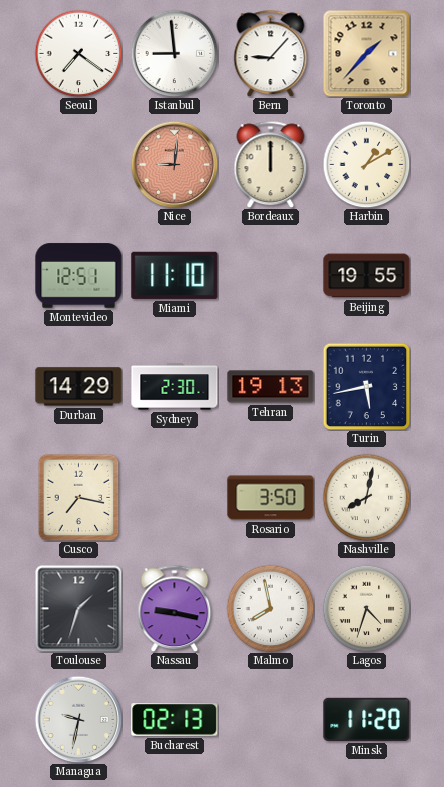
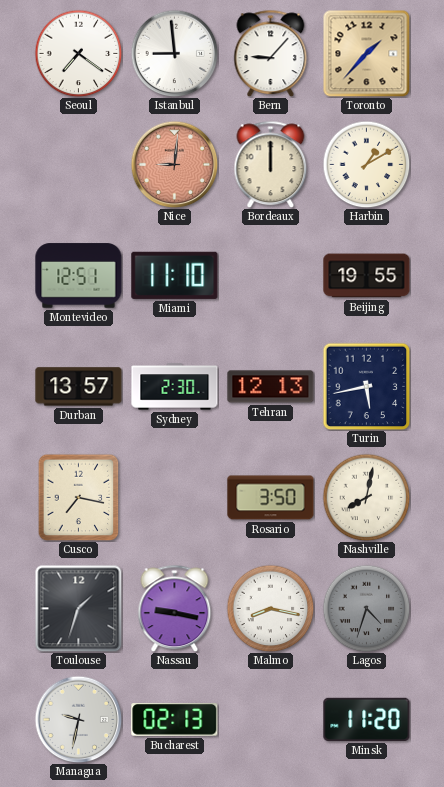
Durban: 14:29 -> 13:57
Tehran: 19:13 -> 12:13
Malmo: 7:58 -> 8:17
Lagos dial: cream -> grey
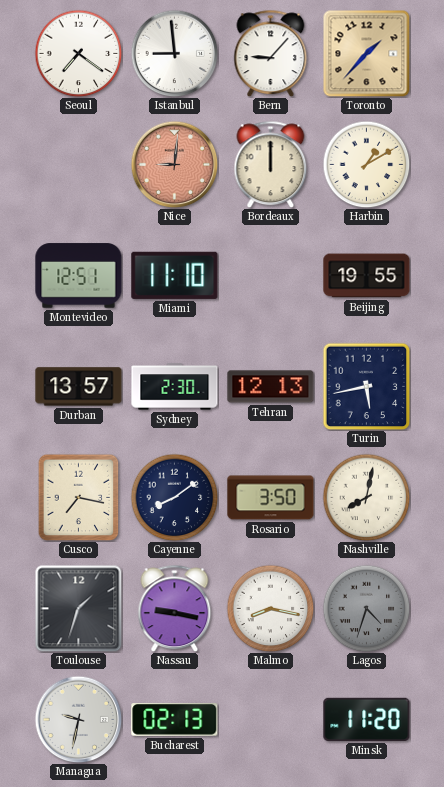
Cayenne: none -> 8:09
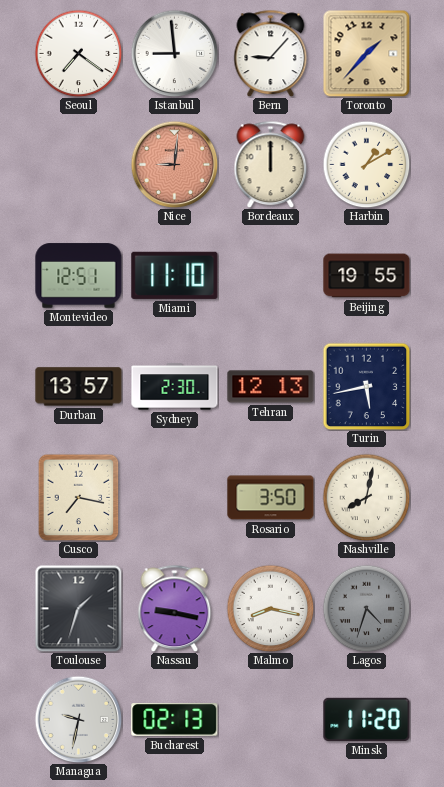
Cayenne: 8:09 -> none
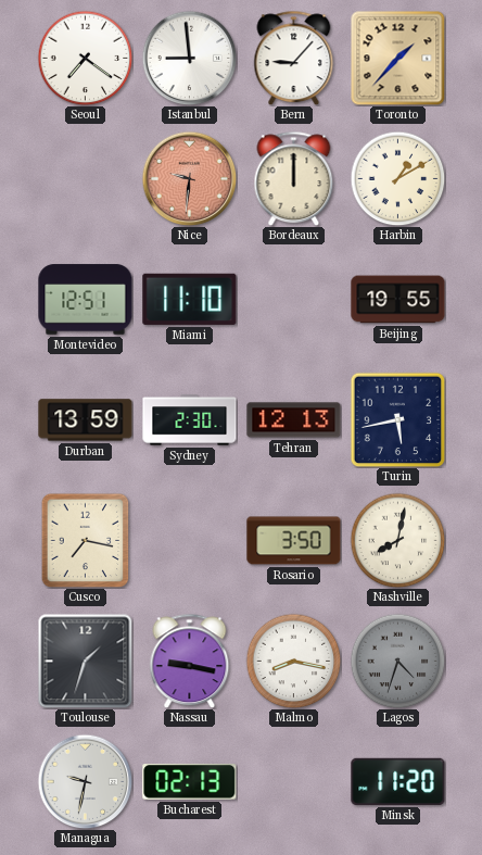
Nice: 9:01 -> 9:31
Durban: 13:57 -> 13:59
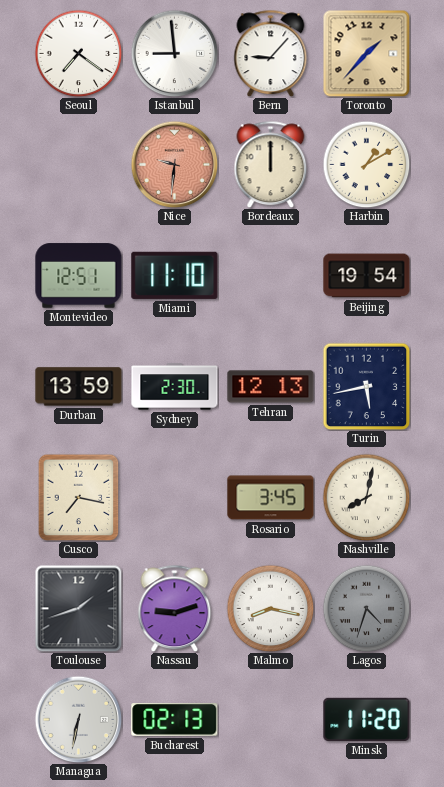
Beijing: 19:55 -> 19:54
Rosario: 3:50 -> 3:45
Toulouse: 1:33 -> 1:42
Nassau: 9:17 -> 9:12
Managua: 9:32 -> 6:32
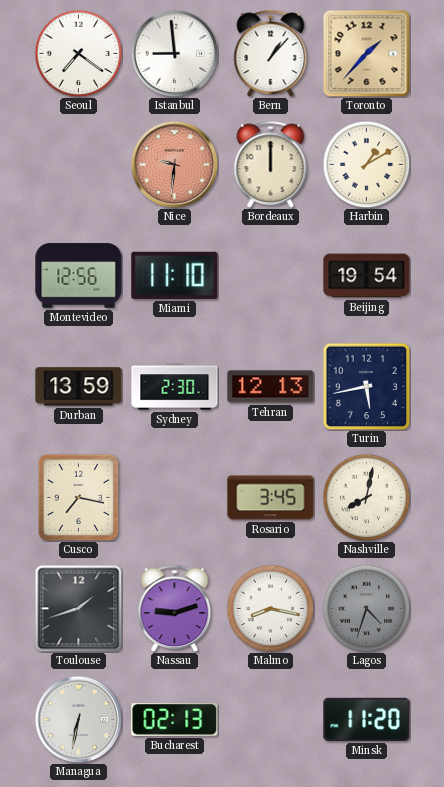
Bern: 9:07 -> 1:07
Montevideo: 12:51 -> 12:56
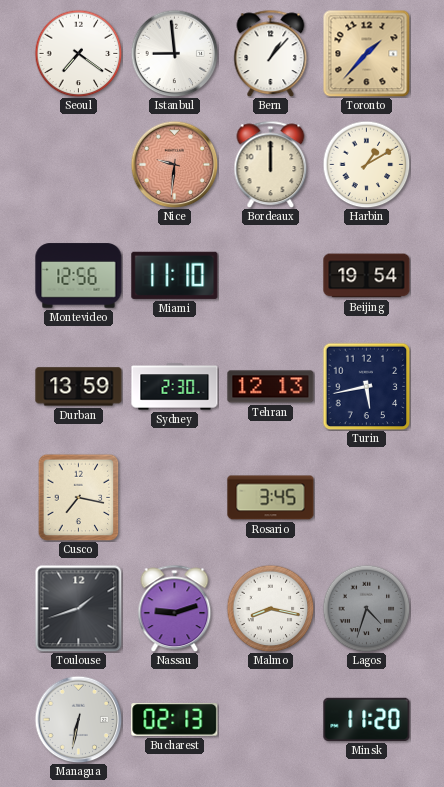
Nashville: 8:02 -> none
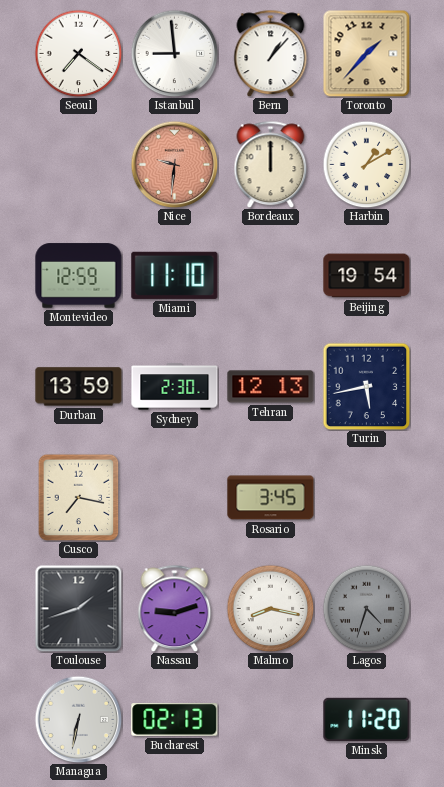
Montevideo: 12:56 -> 12:59
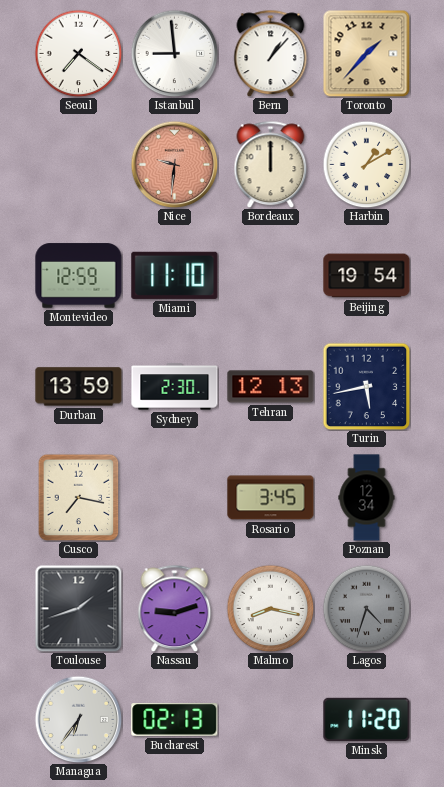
Poznan: none -> 12:34
Managua: 6:32 -> 6:36
